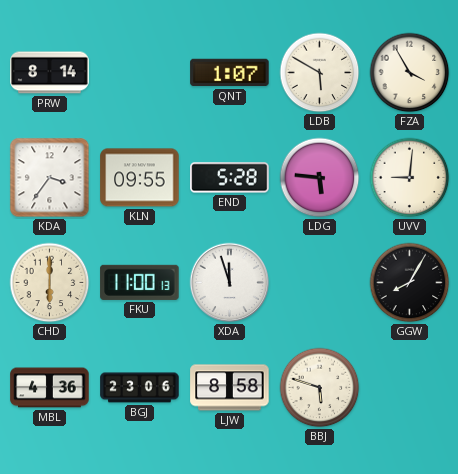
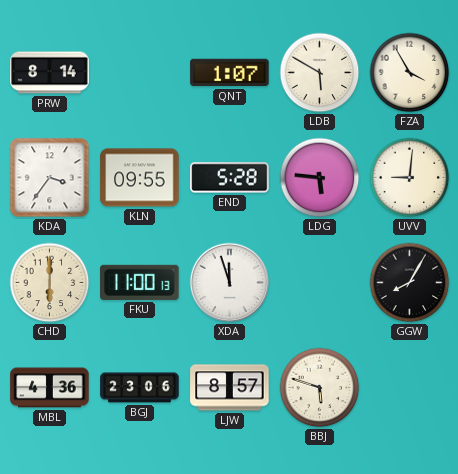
LJW: 8:58 -> 8:57
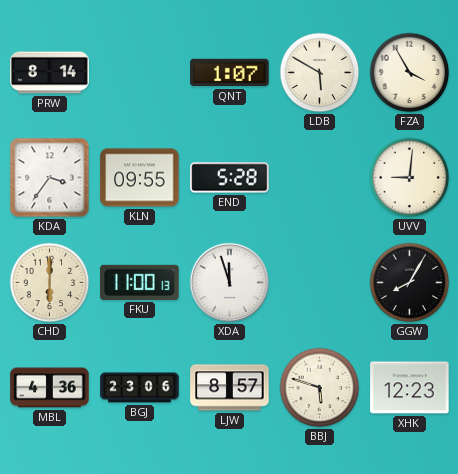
LDG: 5:46 -> none
XHK: none -> 12:23
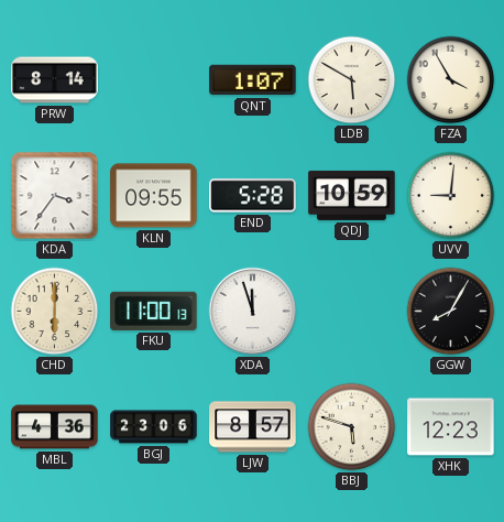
QDJ: none -> 10:59
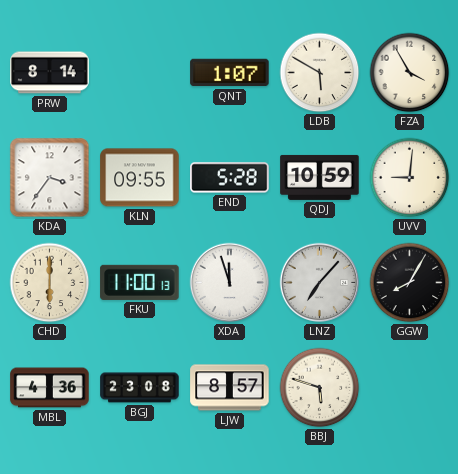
LNZ: none -> 7:07
BGJ: 23:06 -> 23:08
XHK: 12:23 -> none
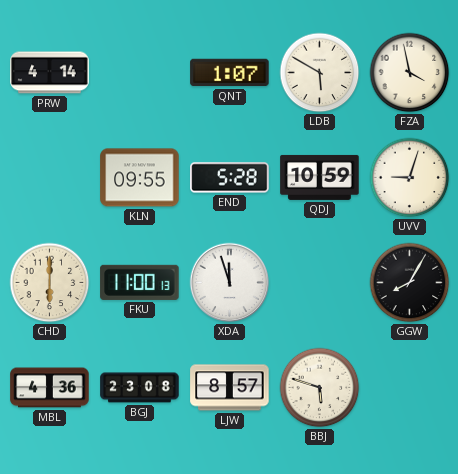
PRW: 8:14 -> 4:14
FZA: 3:55 -> 3:58
KDA: 3:36 -> none
UVV: 9:01 -> 9:03
LNZ: 7:07 -> none
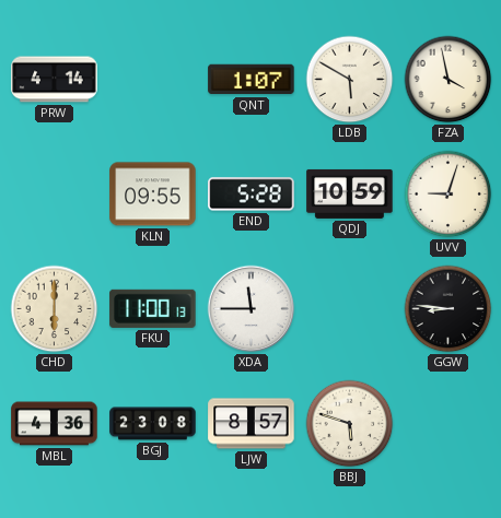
XDA: 11:57 -> 11:45
GGW: 8:05 -> 8:46
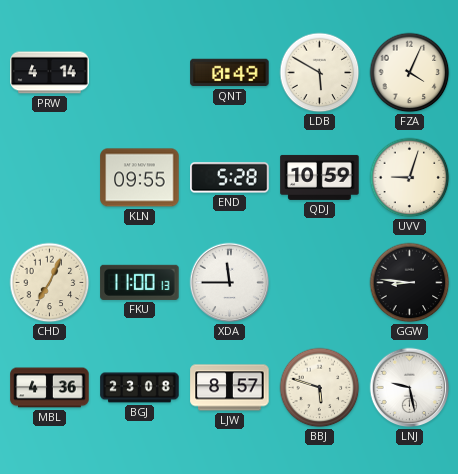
QNT: 1:07 -> 0:49
FZA: 3:58 -> 4:04
CHD: 6:00 -> 7:04
LNJ: none -> 9:28
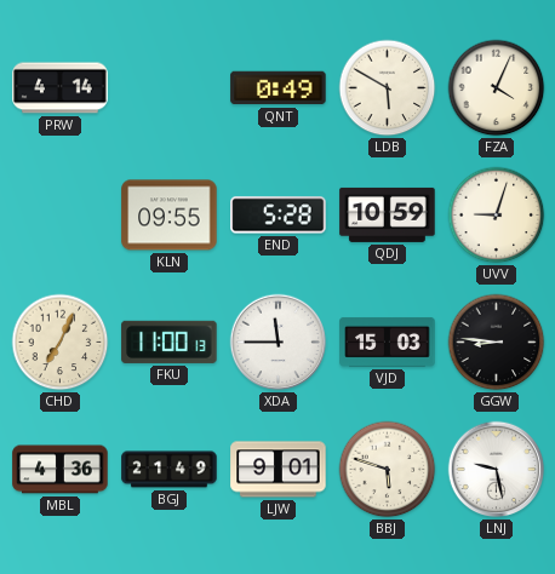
VJD: none -> 15:03
BGJ: 23:08 -> 21:49
LJW: 8:57 -> 9:01
